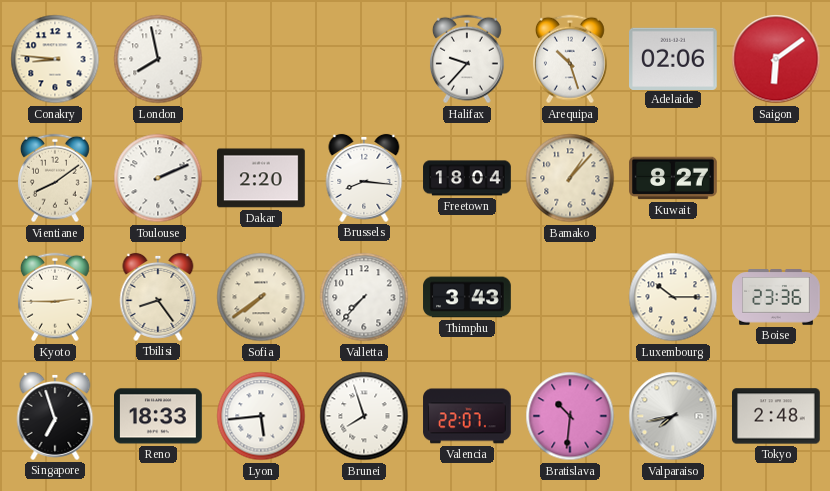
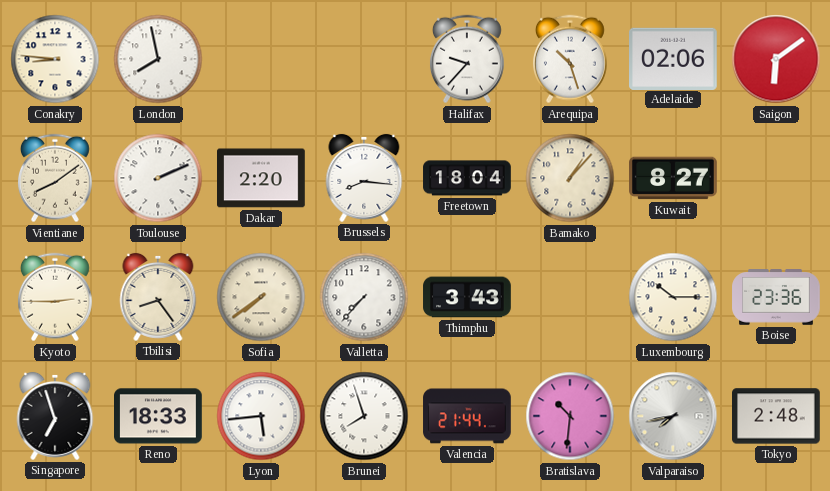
Valencia: 22:07 -> 21:44
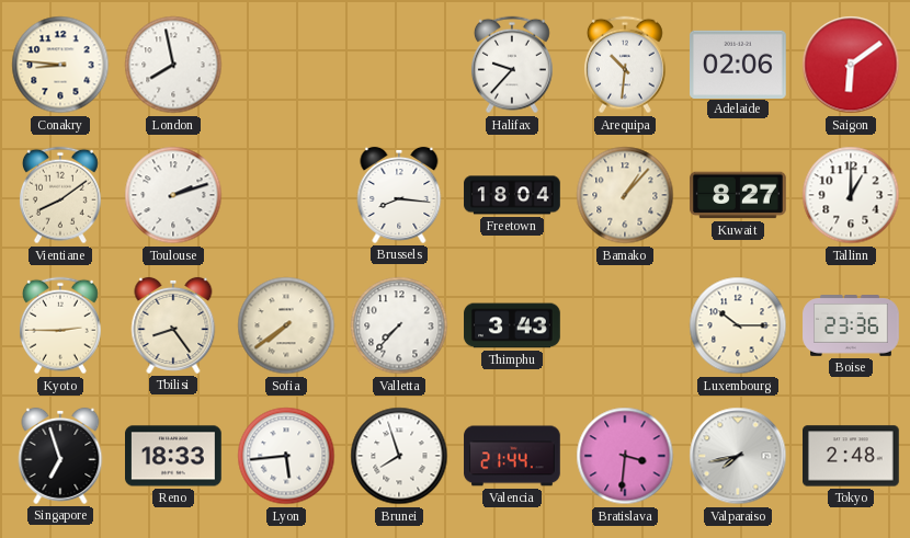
Arequipa: 10:27 -> 10:31
Toulouse: 2:11 -> 2:12
Dakar: 2:20 -> none
Tallinn: none -> 1:00
Bratislava: 10:31 -> 3:31
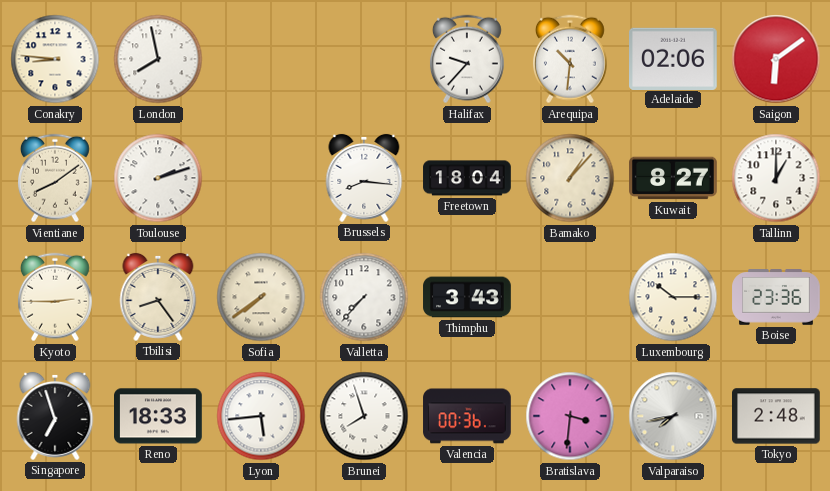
Valencia: 21:44 -> 00:36
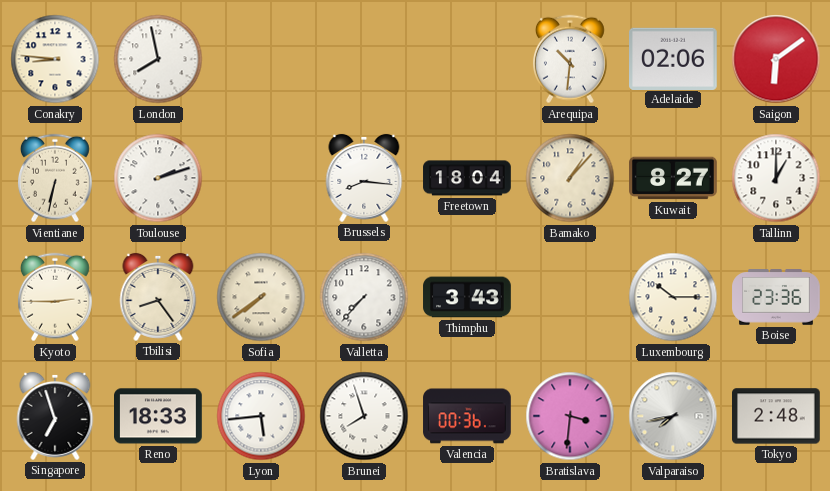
Halifax: 9:37 -> none
Vientiane: 8:09 -> 6:32
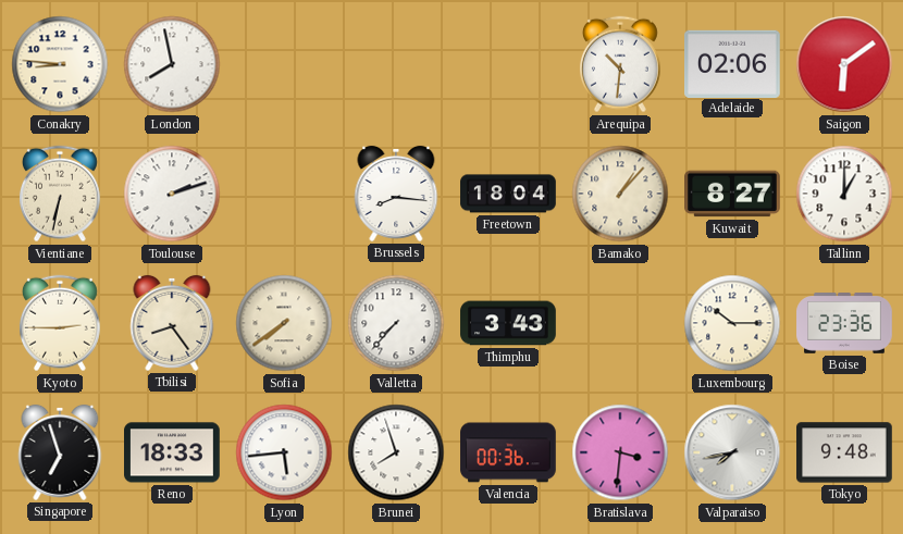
Tokyo: 2:48 -> 9:48
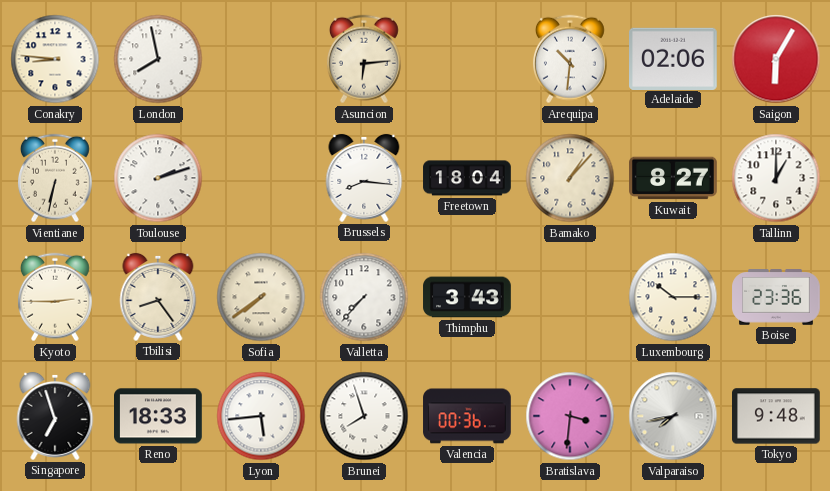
Asuncion: none -> 6:14
Saigon: 6:09 -> 6:05
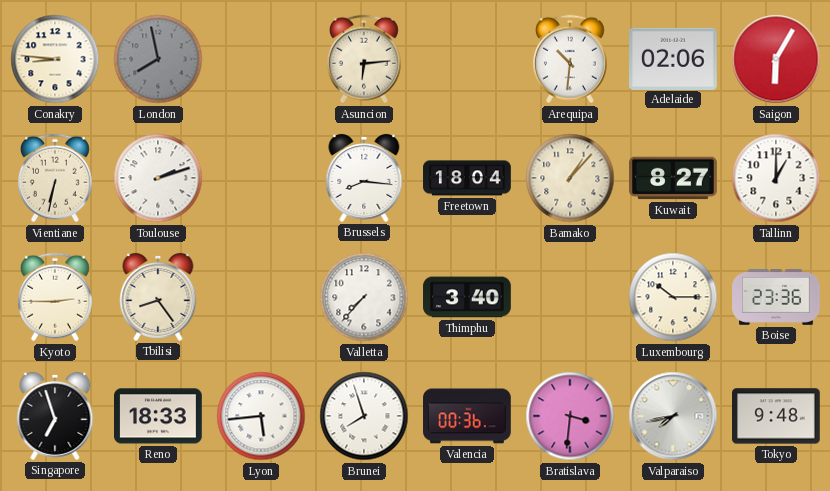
London dial: white -> grey
Sofia: 7:39 -> none
Thimphu: 3:43 -> 3:40
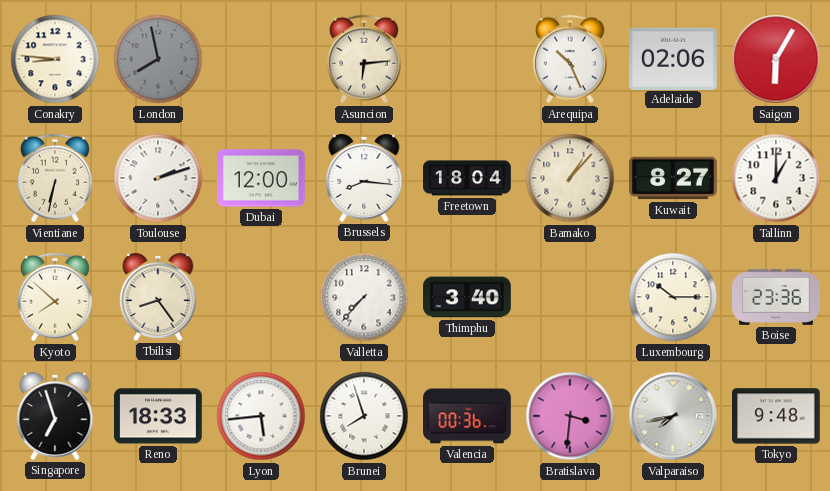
Arequipa: 10:31 -> 10:26
Dubai: none -> 12:00
Kyoto: 2:45 -> 7:52
